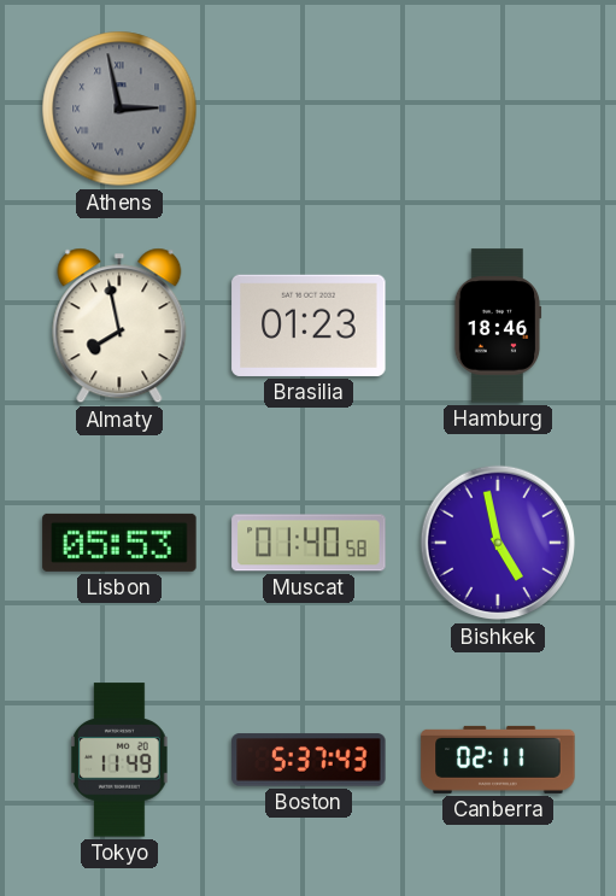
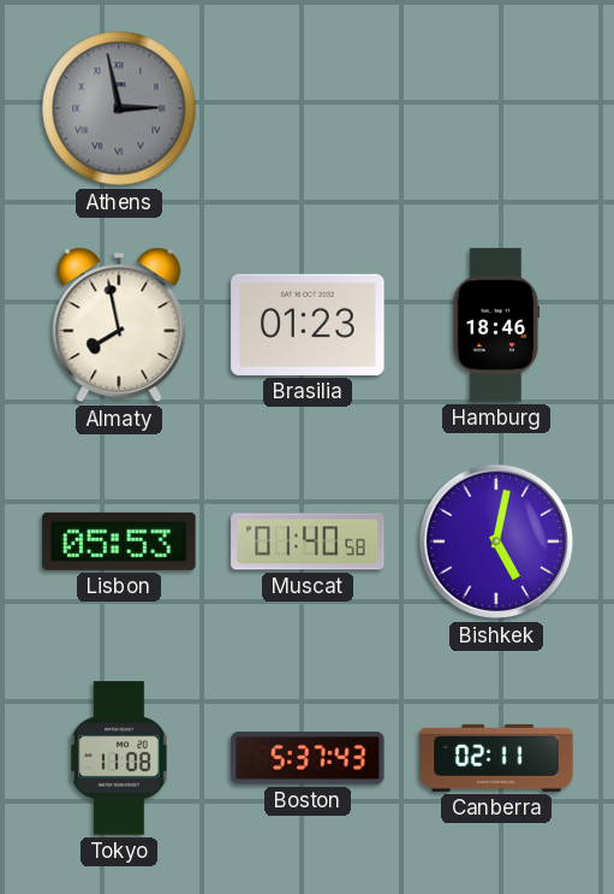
Bishkek: 4:58 -> 5:02
Tokyo: 11:49 -> 11:08
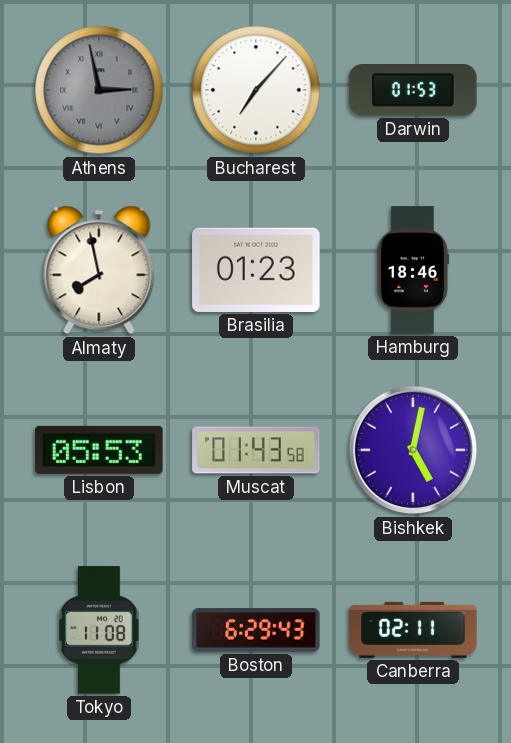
Bucharest: none -> 7:07
Darwin: none -> 01:53
Muscat: 01:40 -> 01:43
Boston: 5:37 -> 6:29
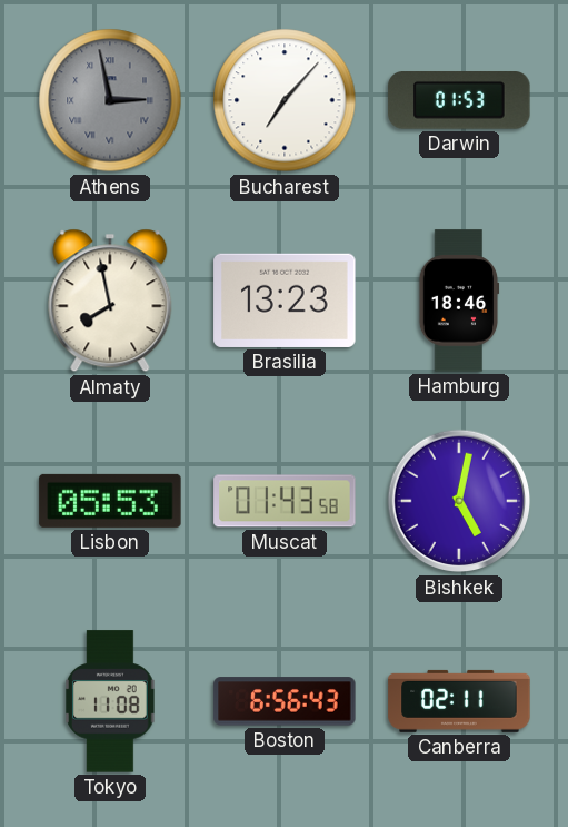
Brasilia: 01:23 -> 13:23
Boston: 6:29 -> 6:56
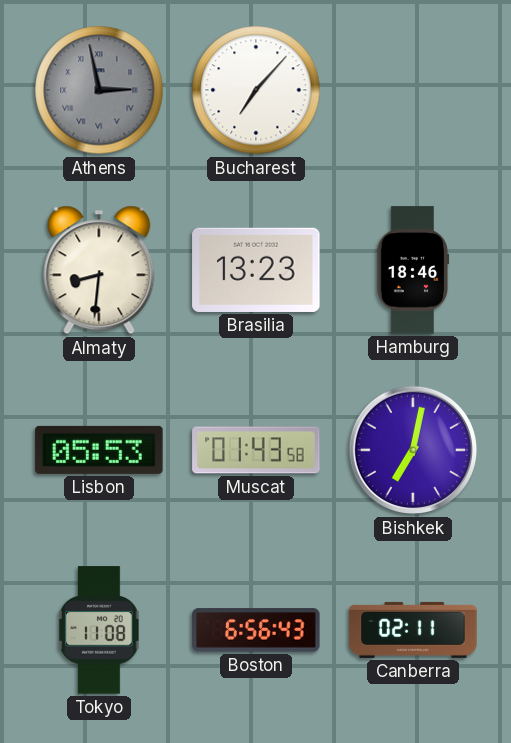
Darwin: 01:53 -> none
Almaty: 7:58 -> 8:31
Bishkek: 5:02 -> 7:02
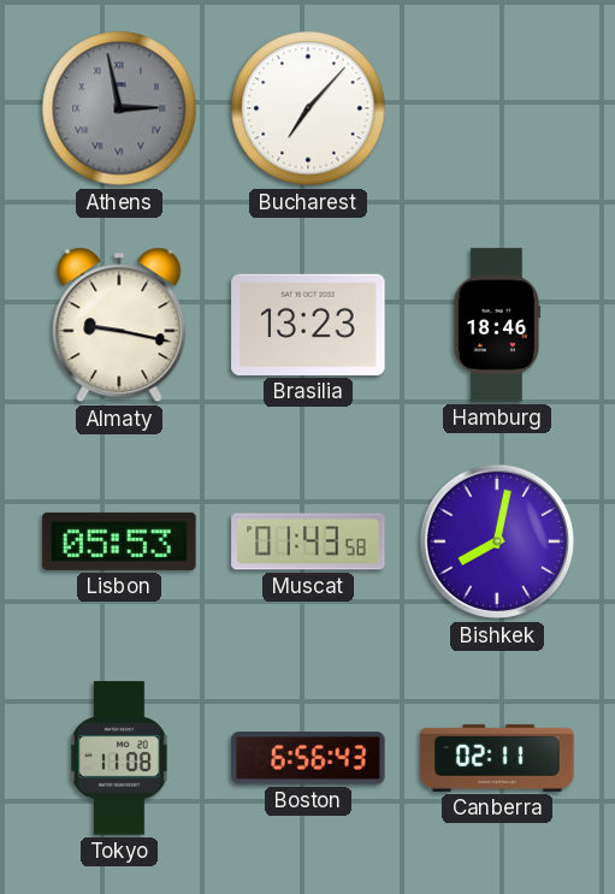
Almaty: 8:31 -> 9:17
Bishkek: 7:02 -> 8:02
